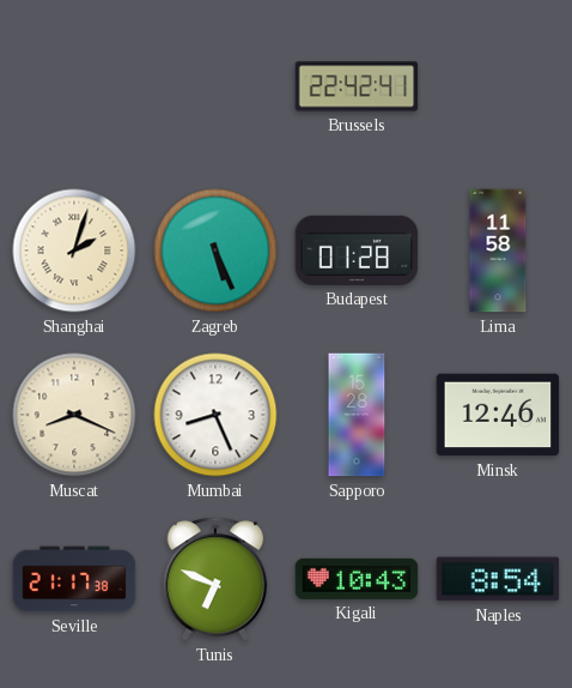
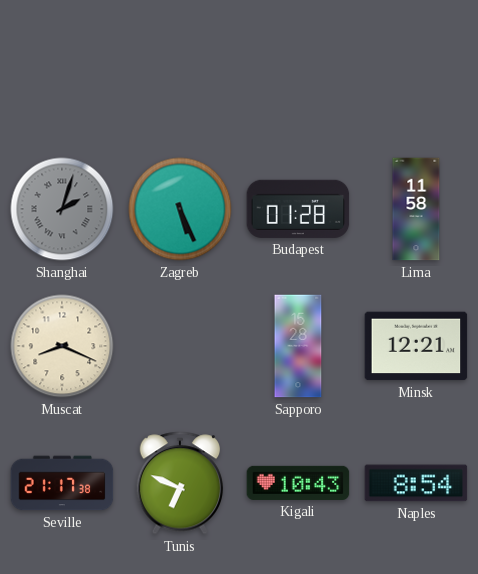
Brussels: 22:42 -> none
Shanghai dial: cream -> grey
Mumbai: 8:26 -> none
Minsk: 12:46 -> 12:21
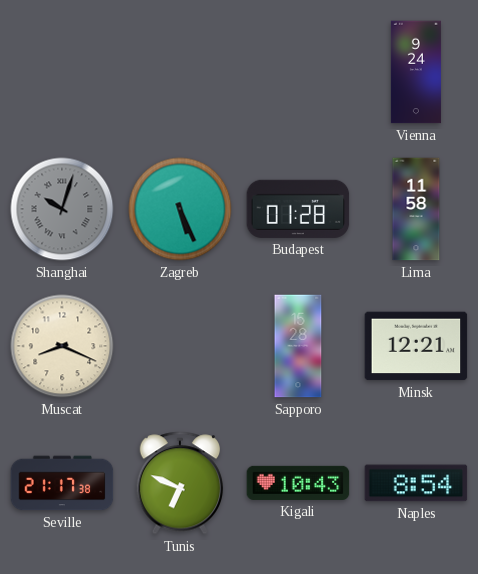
Vienna: none -> 9:24
Shanghai: 2:03 -> 10:03
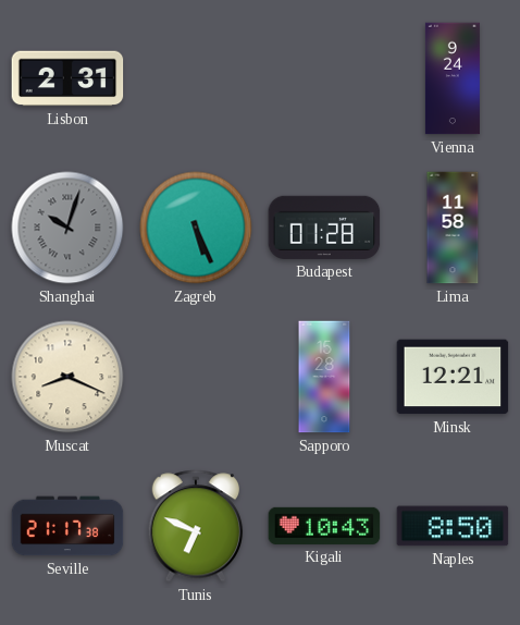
Lisbon: none -> 2:31
Naples: 8:54 -> 8:50
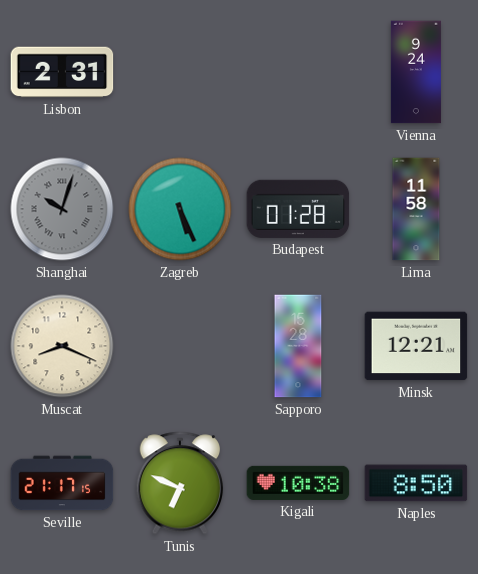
Seville: 21:17:38 -> 21:17:15
Kigali: 10:43 -> 10:38
